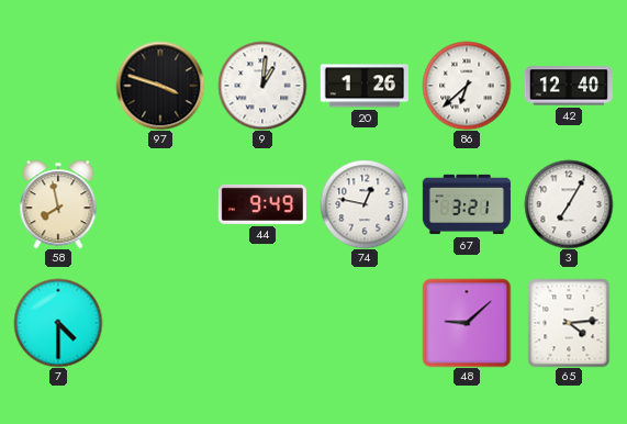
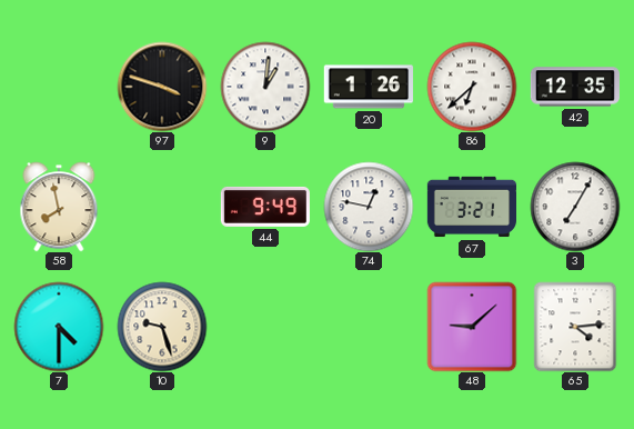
42: 12:40 -> 12:35
10: none -> 9:27
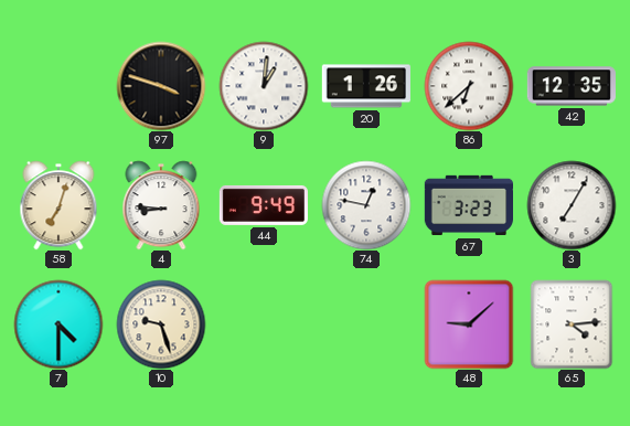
58: 7:58 -> 7:03
4: none -> 8:46
67: 3:21 -> 3:23
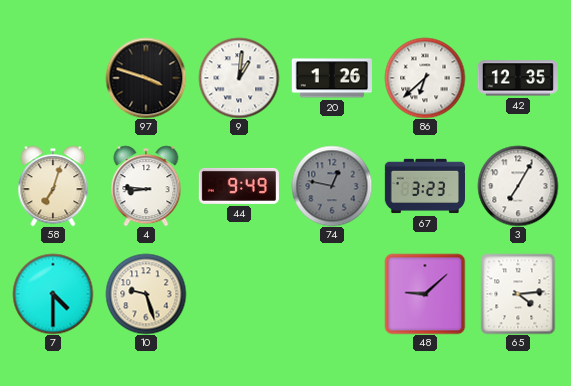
74 dial: white -> grey
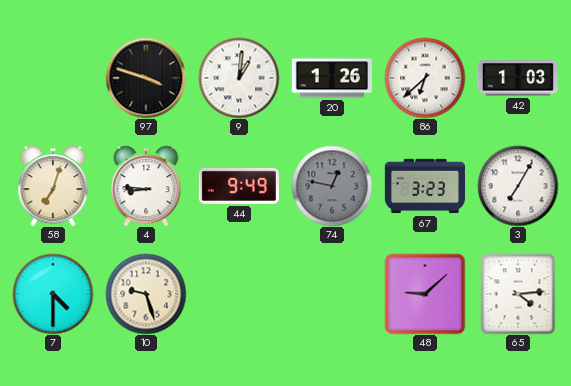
42: 12:35 -> 1:03
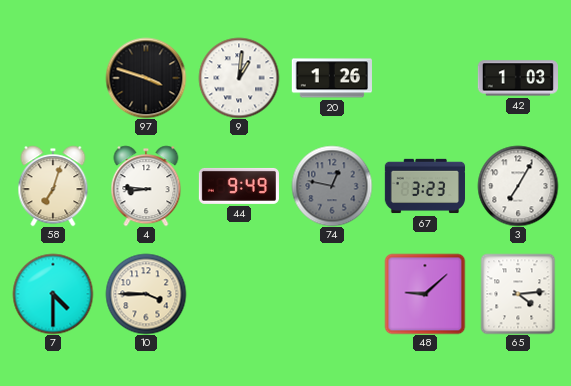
86: 6:38 -> none
10: 9:27 -> 3:45
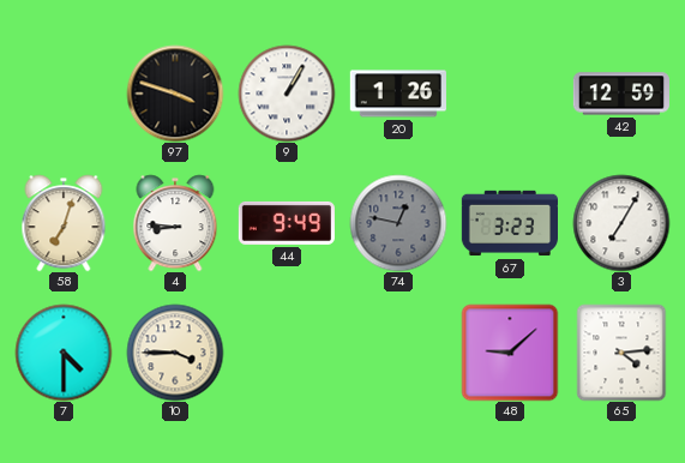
9: 1:01 -> 1:05
42: 1:03 -> 12:59
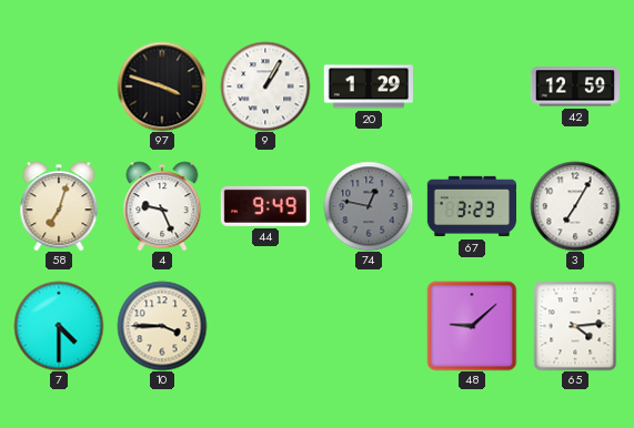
20: 1:26 -> 1:29
4: 8:46 -> 9:26
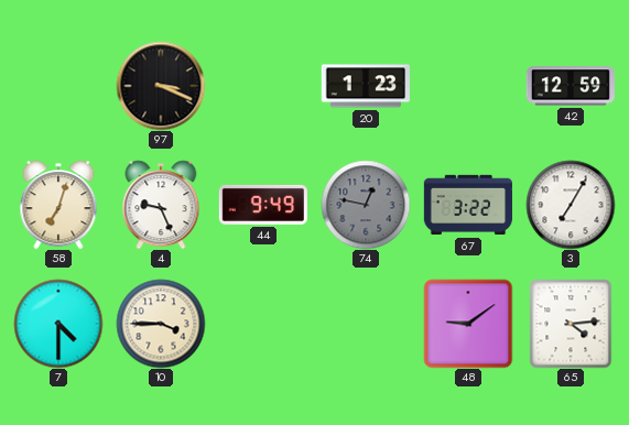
97: 3:48 -> 3:19
9: 1:05 -> none
20: 1:29 -> 1:23
67: 3:23 -> 3:22
48: 9:08 -> 9:09
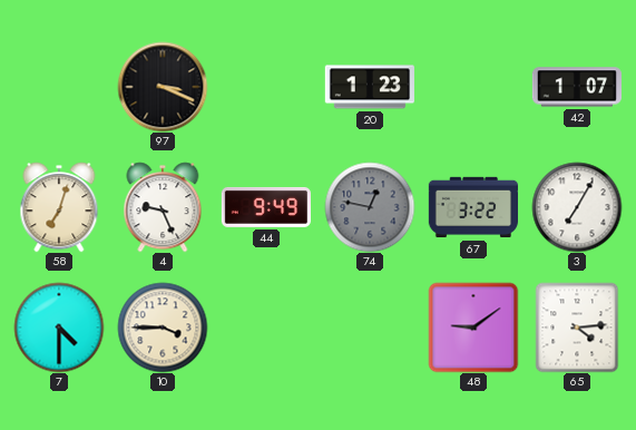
42: 12:59 -> 1:07
